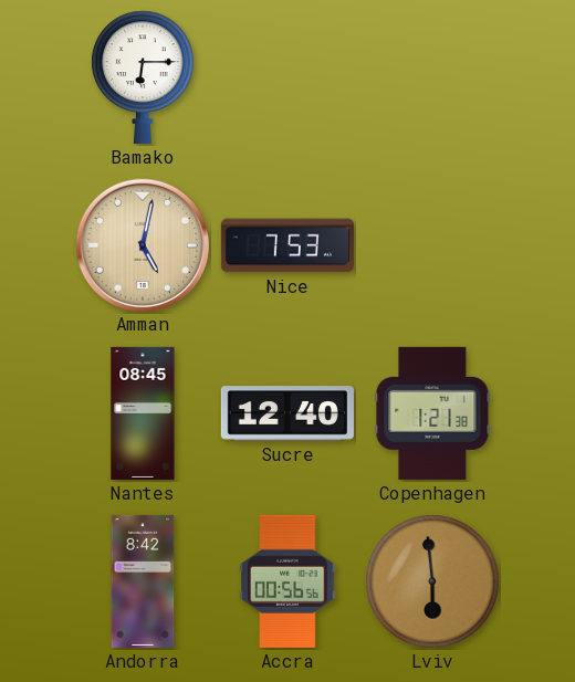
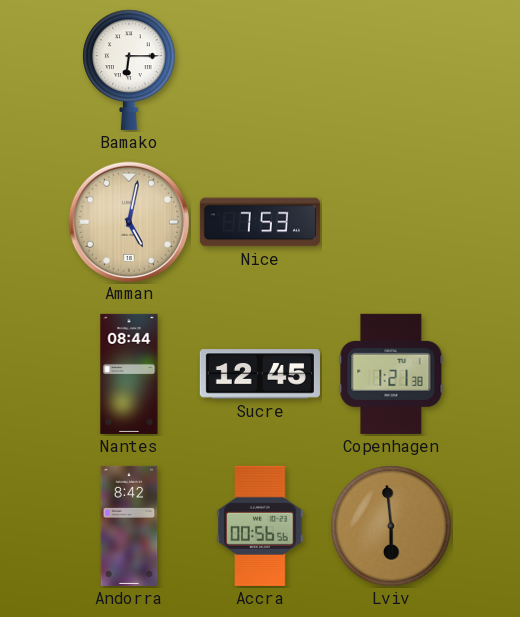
Nantes: 08:45 -> 08:44
Sucre: 12:40 -> 12:45
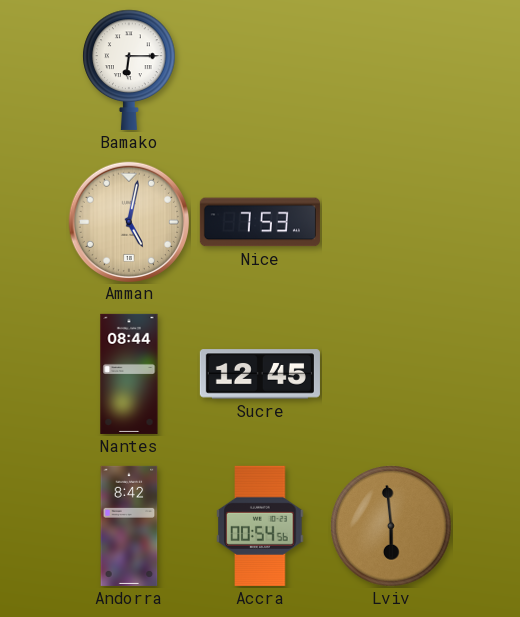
Copenhagen: 1:21 -> none
Accra: 00:56 -> 00:54
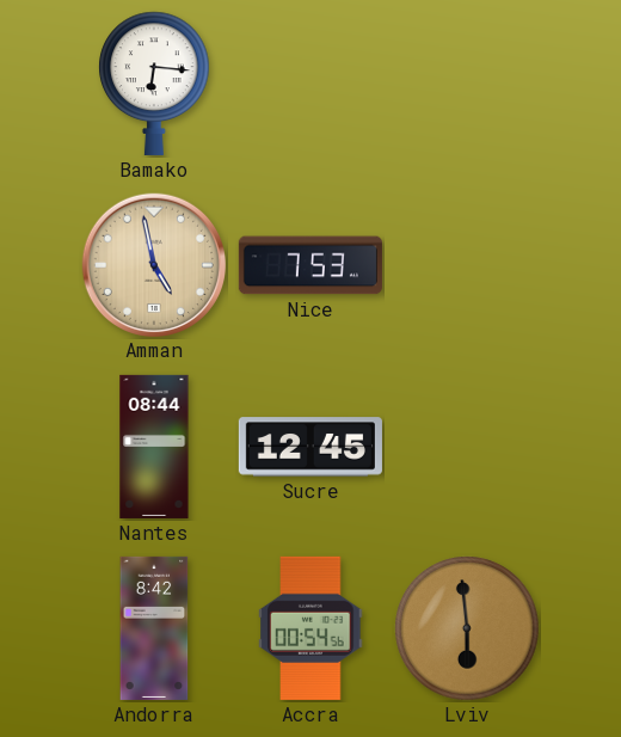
Bamako: 6:15 -> 6:16
Amman: 5:02 -> 4:58
